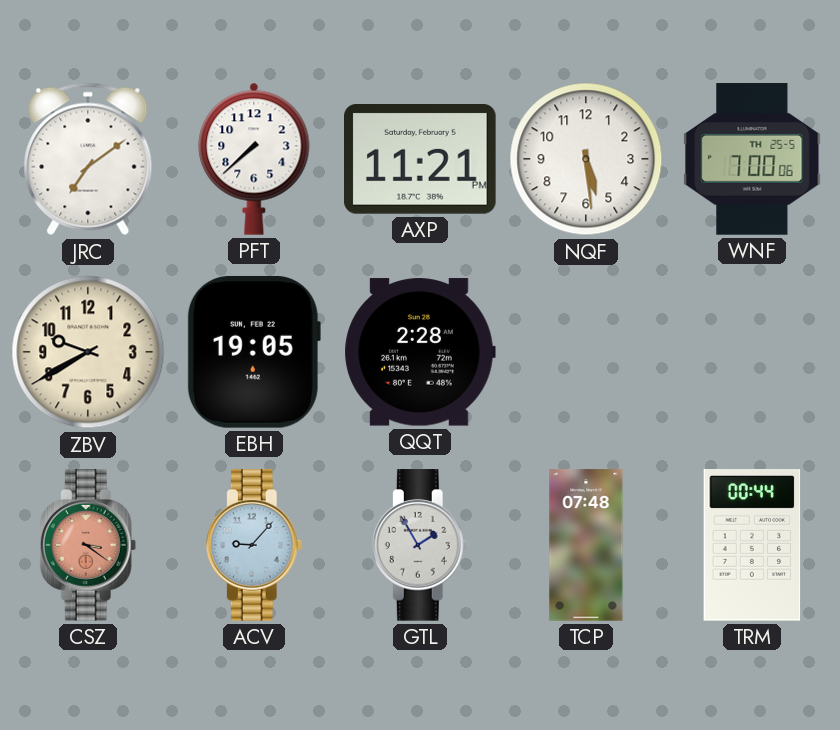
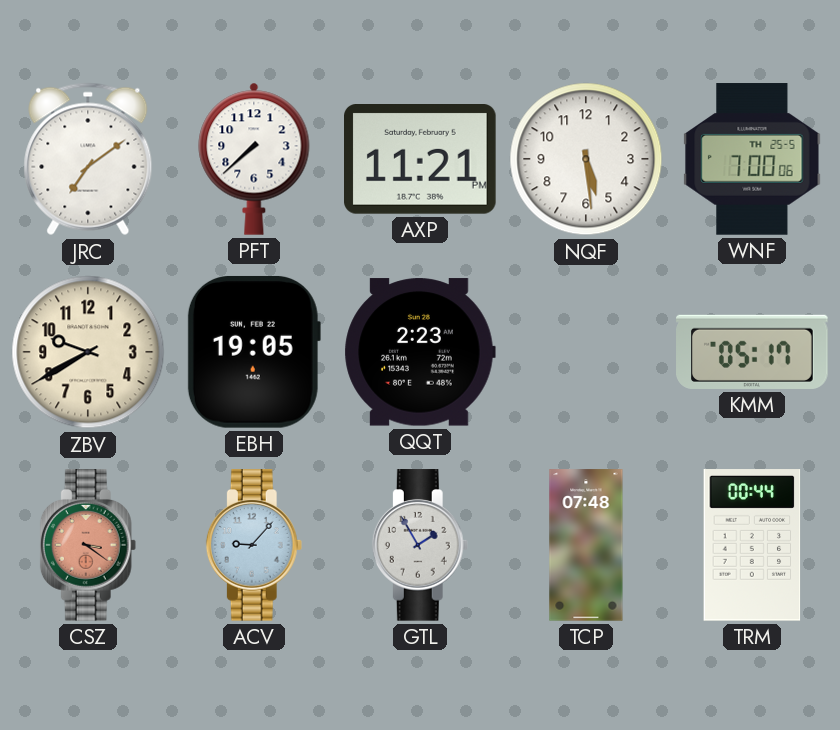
QQT: 2:28 -> 2:23
KMM: none -> 05:17
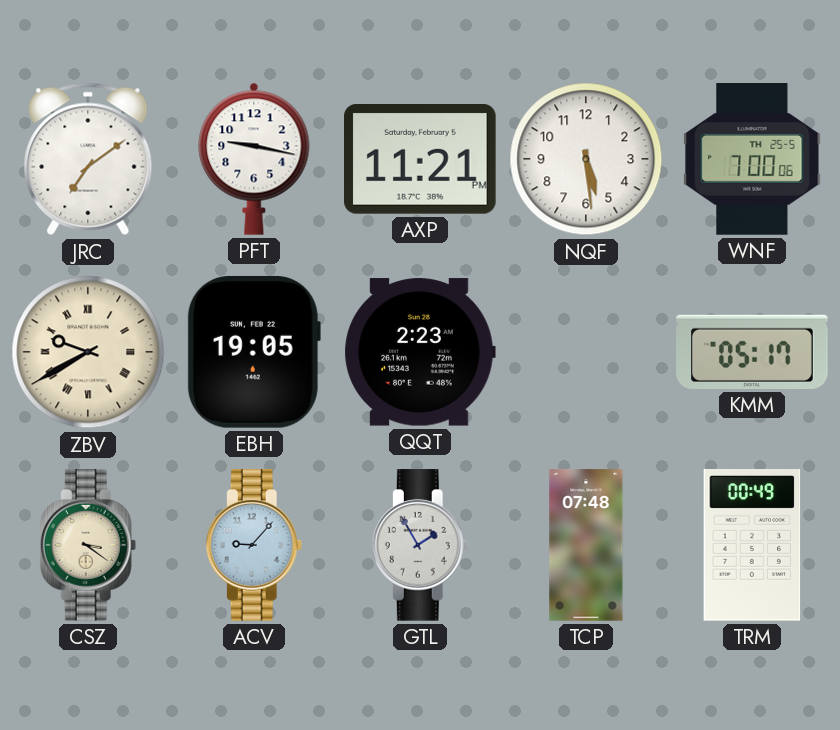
PFT: 7:38 -> 9:17
ZBV numerals: Arabic -> Roman
CSZ dial: salmon -> cream
TRM: 00:44 -> 00:49
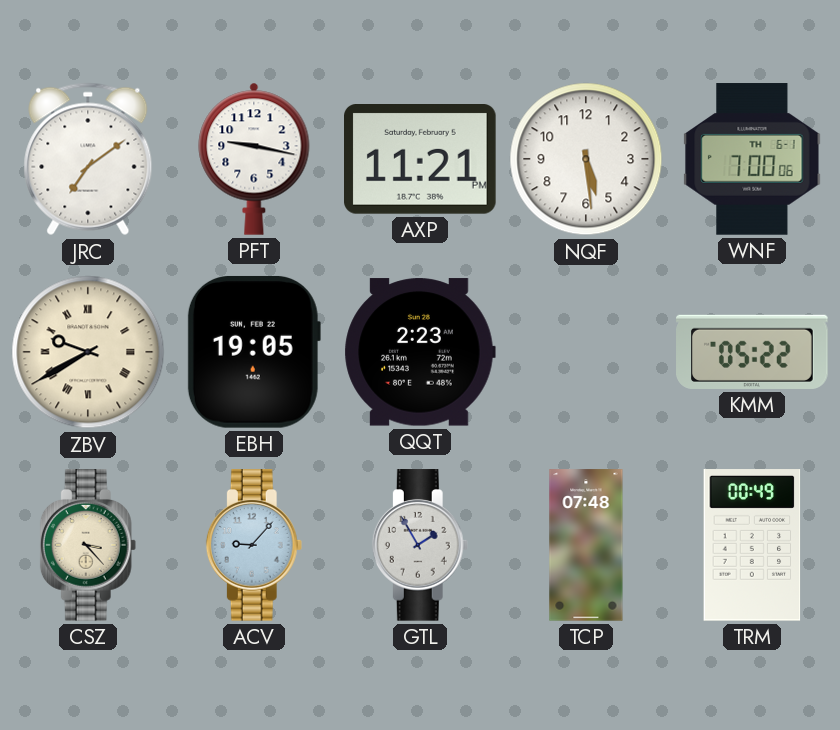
WNF date: TH 25-5 -> TH 6-1
KMM: 05:17 -> 05:22
CSZ: 3:21 -> 3:23
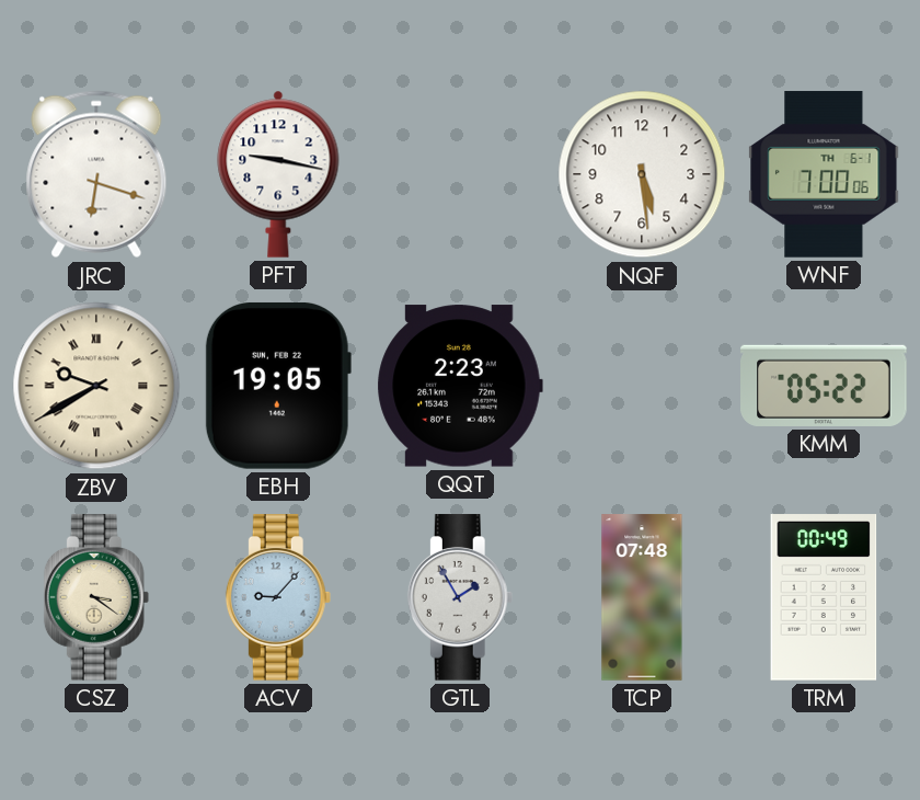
JRC: 7:09 -> 6:18
AXP: 11:21 -> none
CSZ: 3:23 -> 3:21
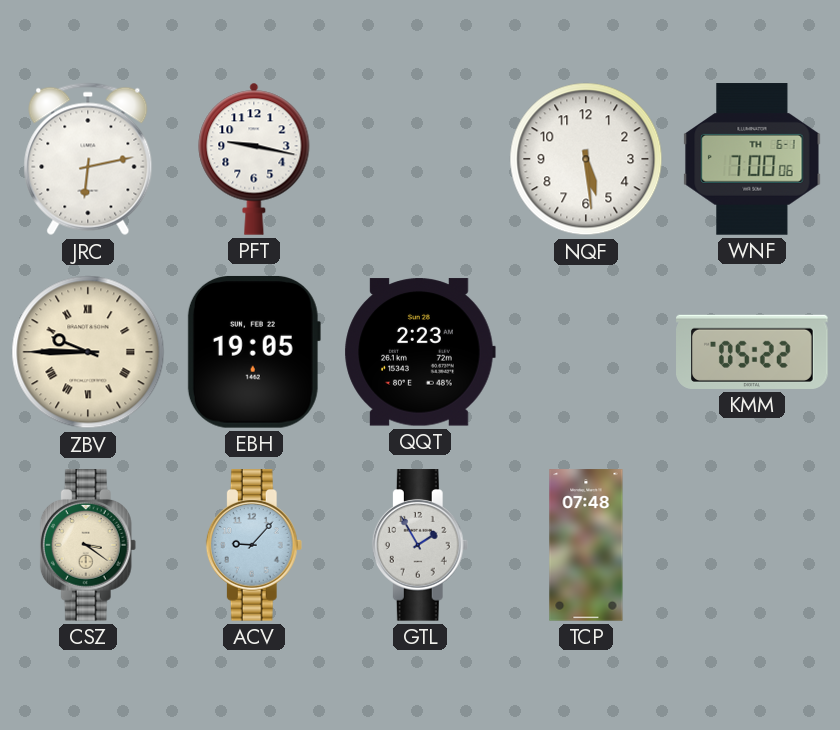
JRC: 6:18 -> 6:13
ZBV: 9:40 -> 9:45
TRM: 00:49 -> none
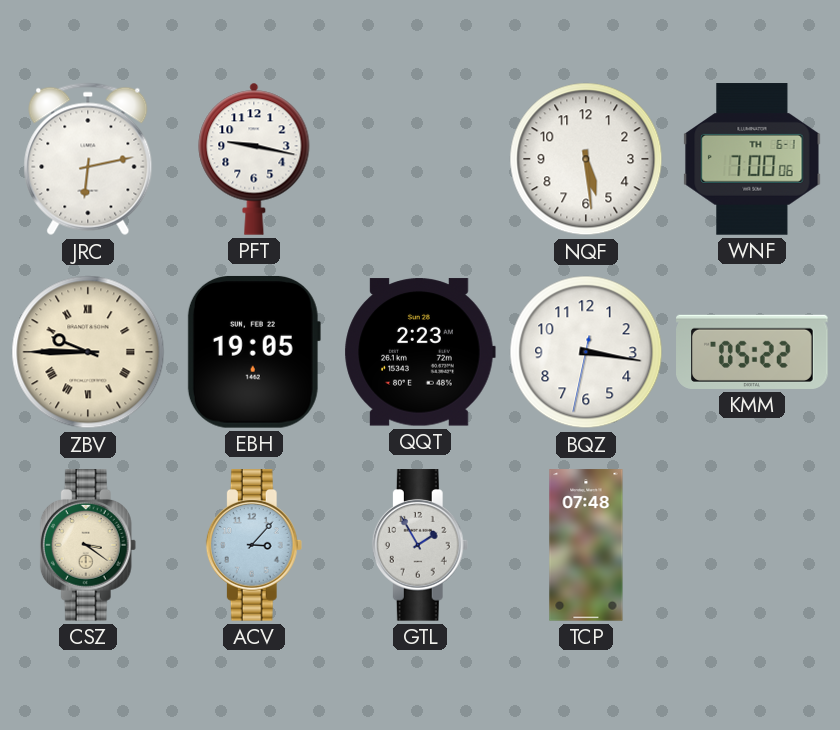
BQZ: none -> 3:16
ACV: 9:07 -> 3:07
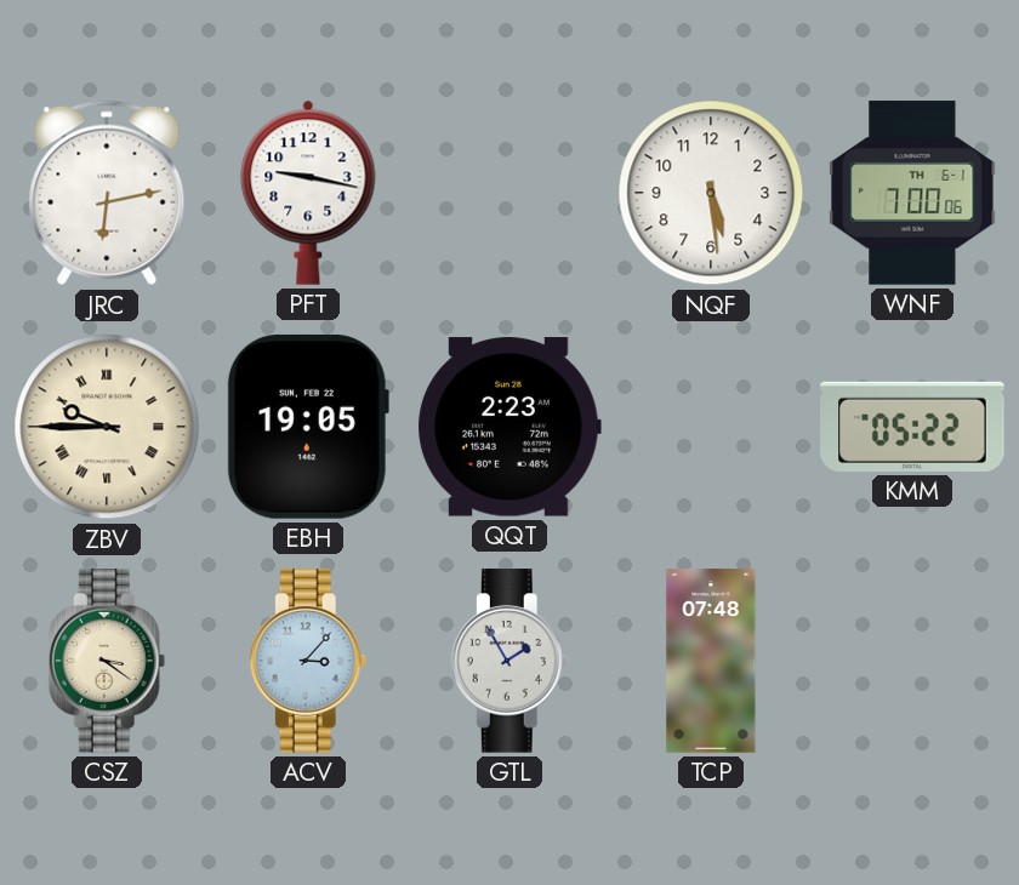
BQZ: 3:16 -> none
